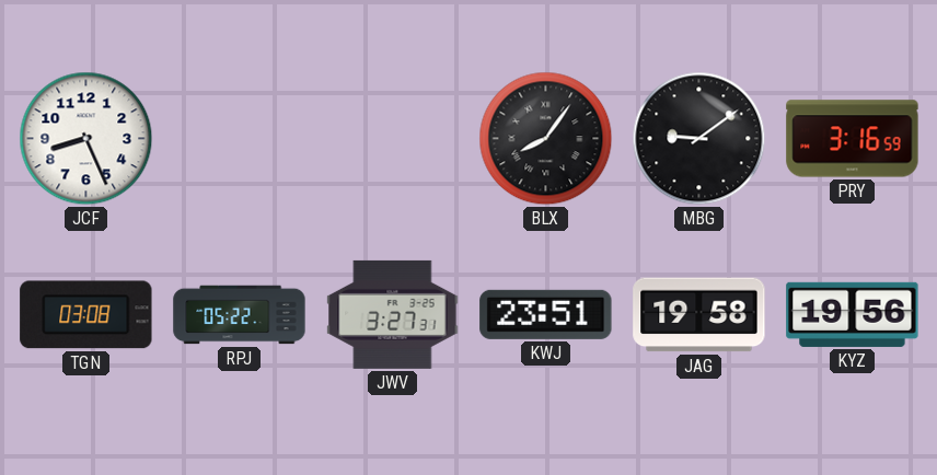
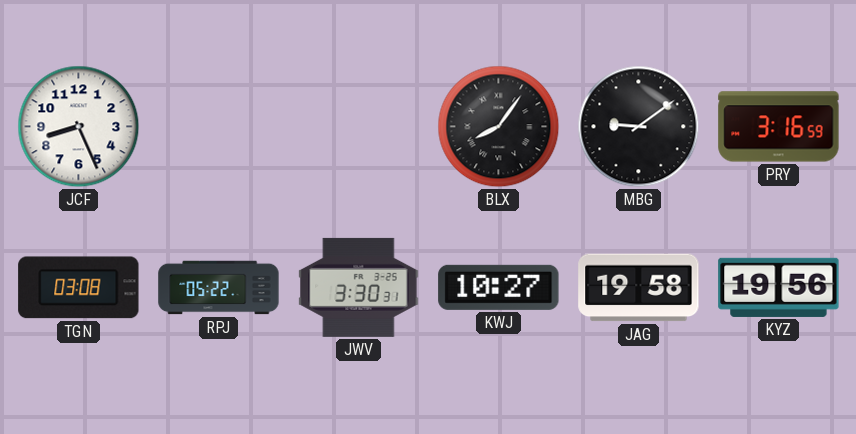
JWV: 3:27 -> 3:30
KWJ: 23:51 -> 10:27
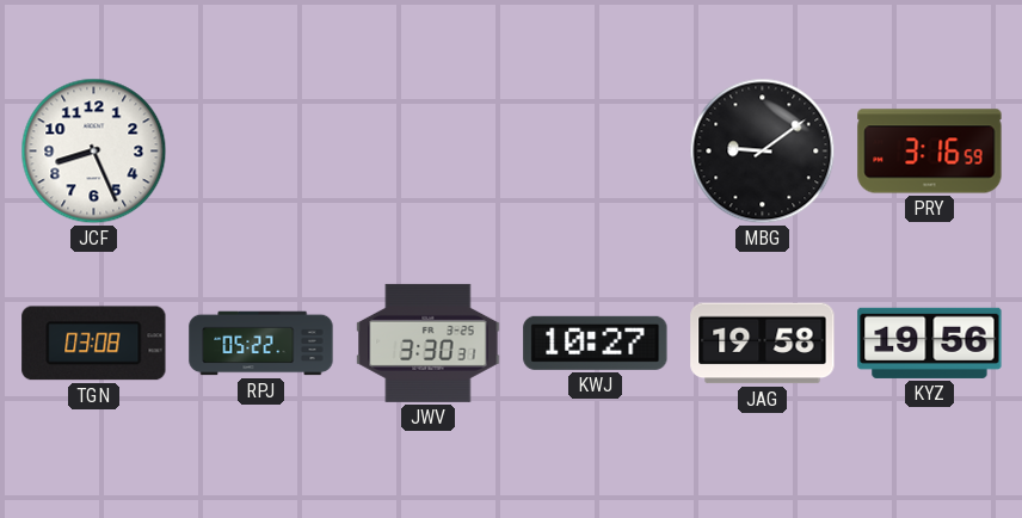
BLX: 8:06 -> none
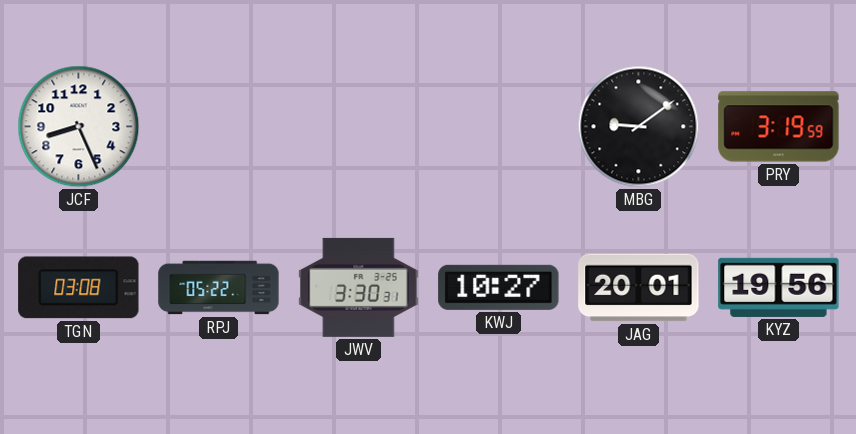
PRY: 3:16 -> 3:19
JAG: 19:58 -> 20:01
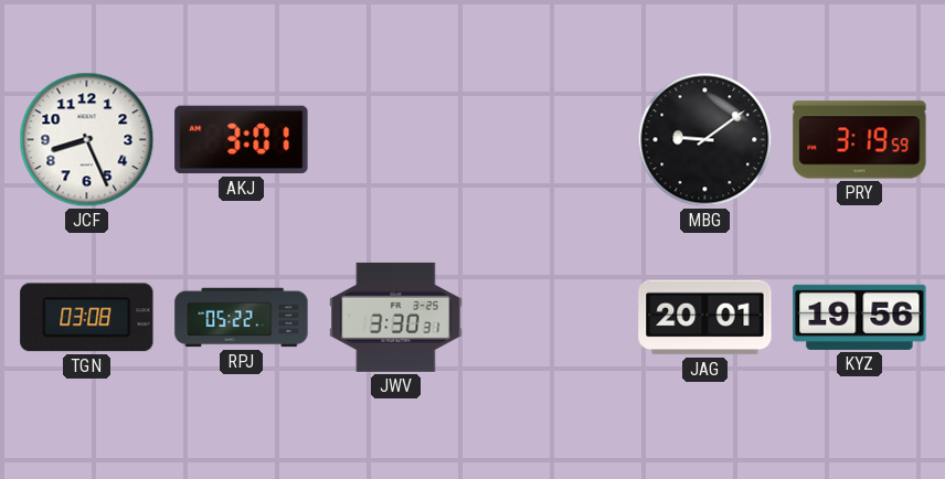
AKJ: none -> 3:01
KWJ: 10:27 -> none
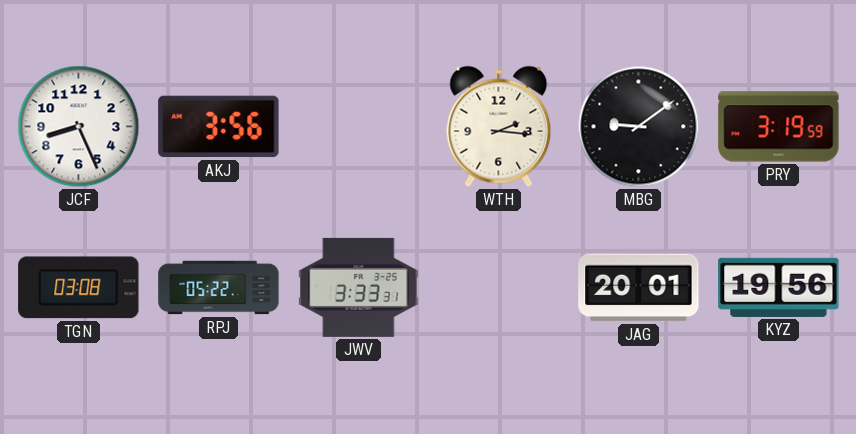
AKJ: 3:01 -> 3:56
WTH: none -> 2:16
JWV: 3:30 -> 3:33
